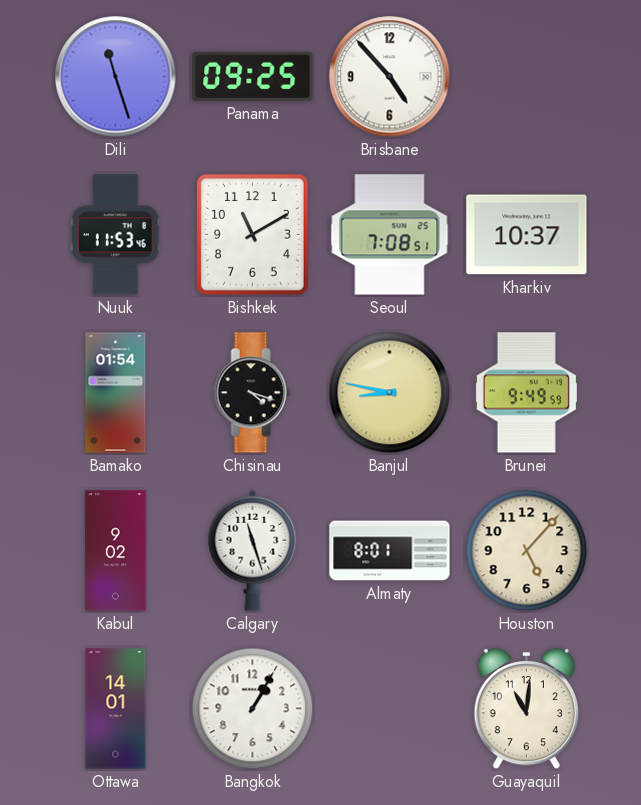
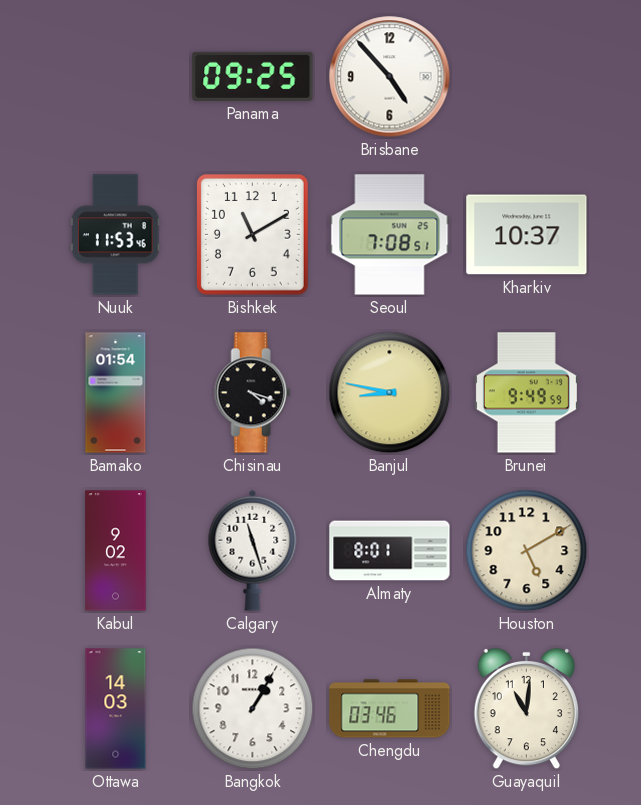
Dili: 11:27 -> none
Houston: 5:07 -> 5:10
Ottawa: 14:01 -> 14:03
Chengdu: none -> 03:46
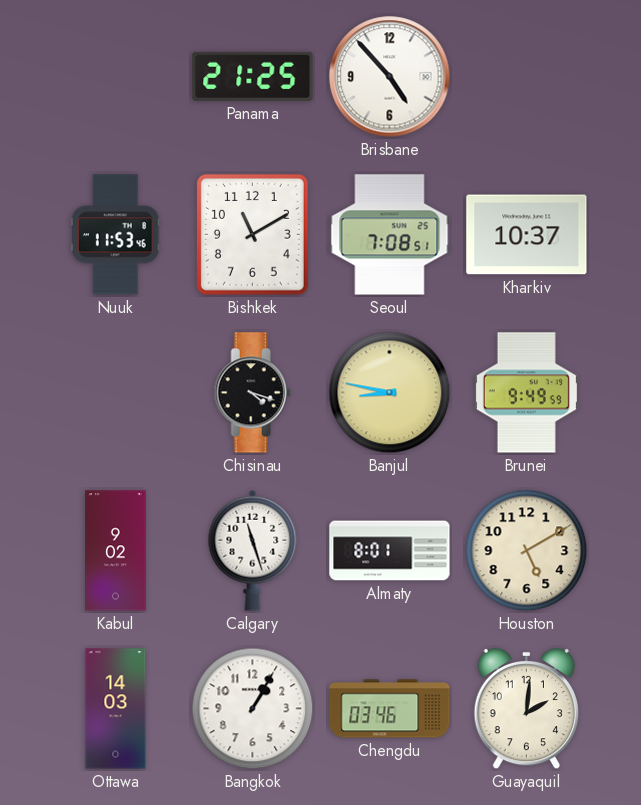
Panama: 09:25 -> 21:25
Bamako: 01:54 -> none
Guayaquil: 11:01 -> 2:01
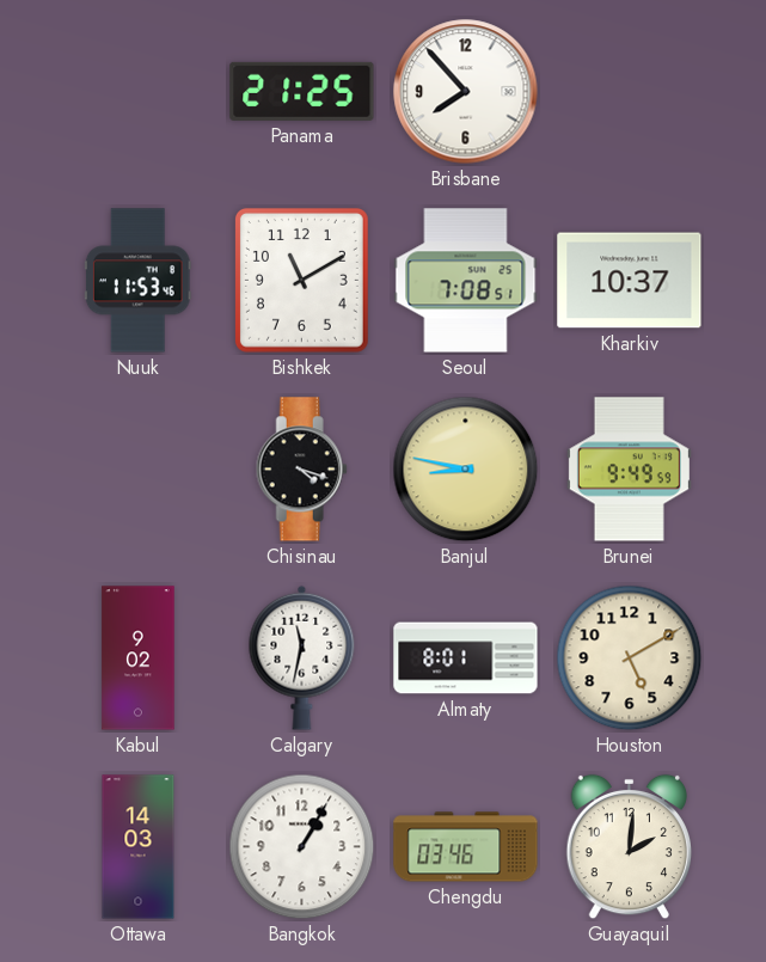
Brisbane: 4:53 -> 7:53
Calgary: 11:27 -> 11:32
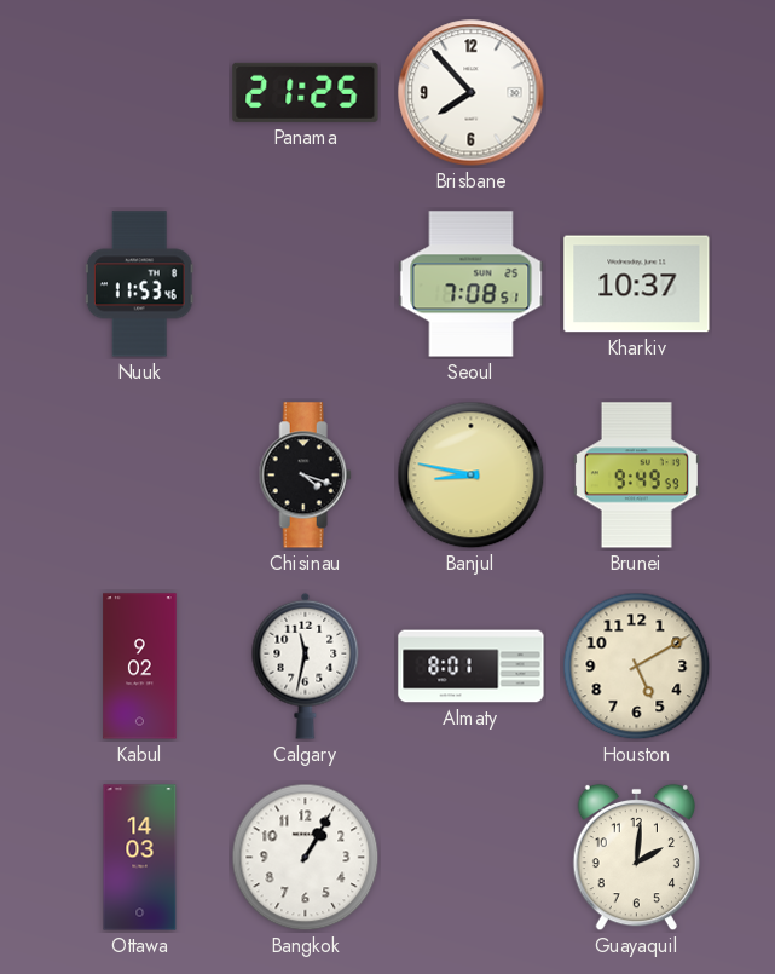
Bishkek: 11:10 -> none
Chengdu: 03:46 -> none
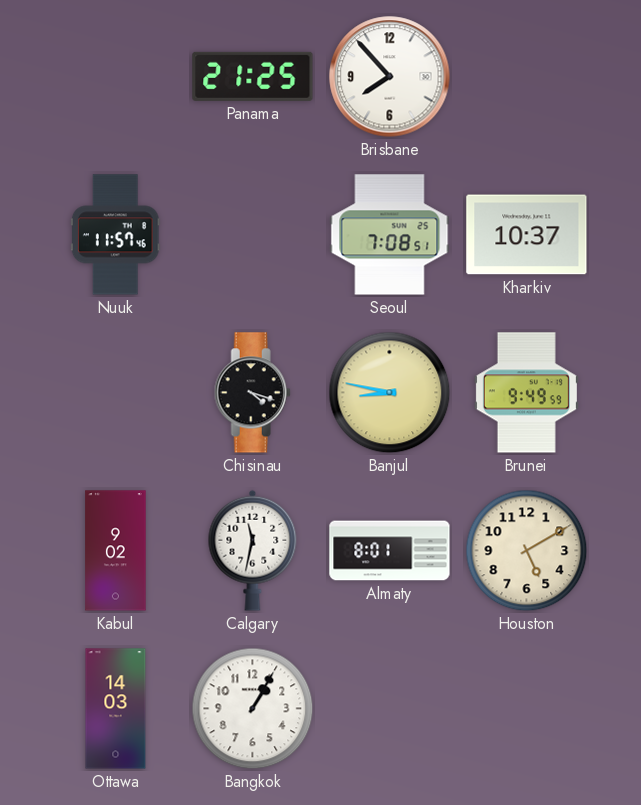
Nuuk: 11:53 -> 11:57
Guayaquil: 2:01 -> none
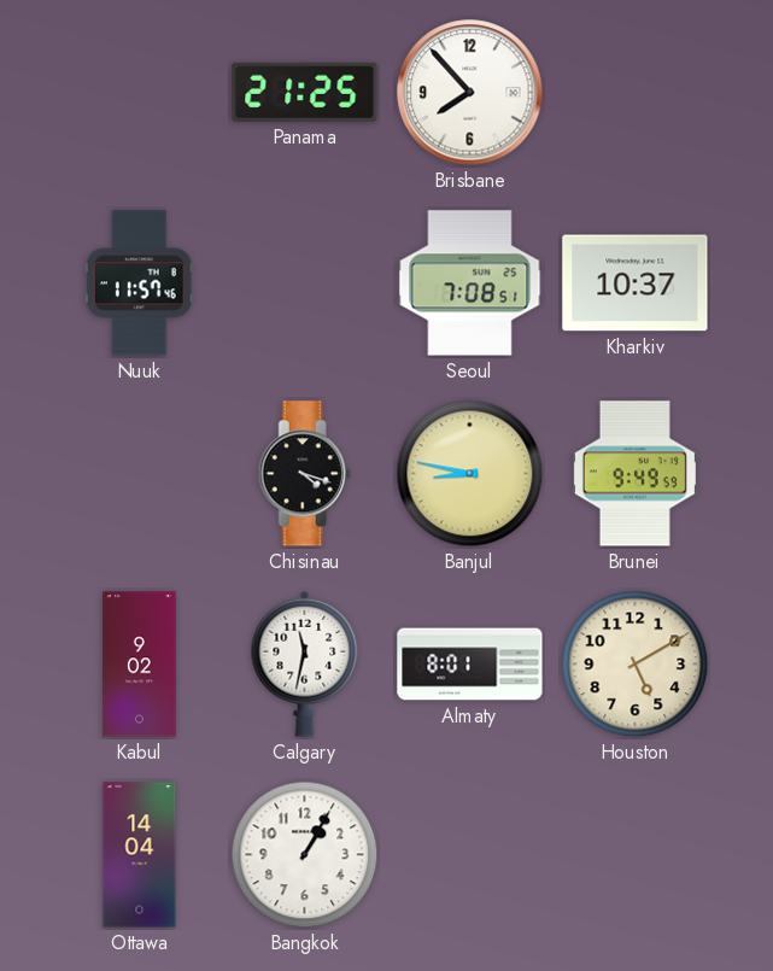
Ottawa: 14:03 -> 14:04
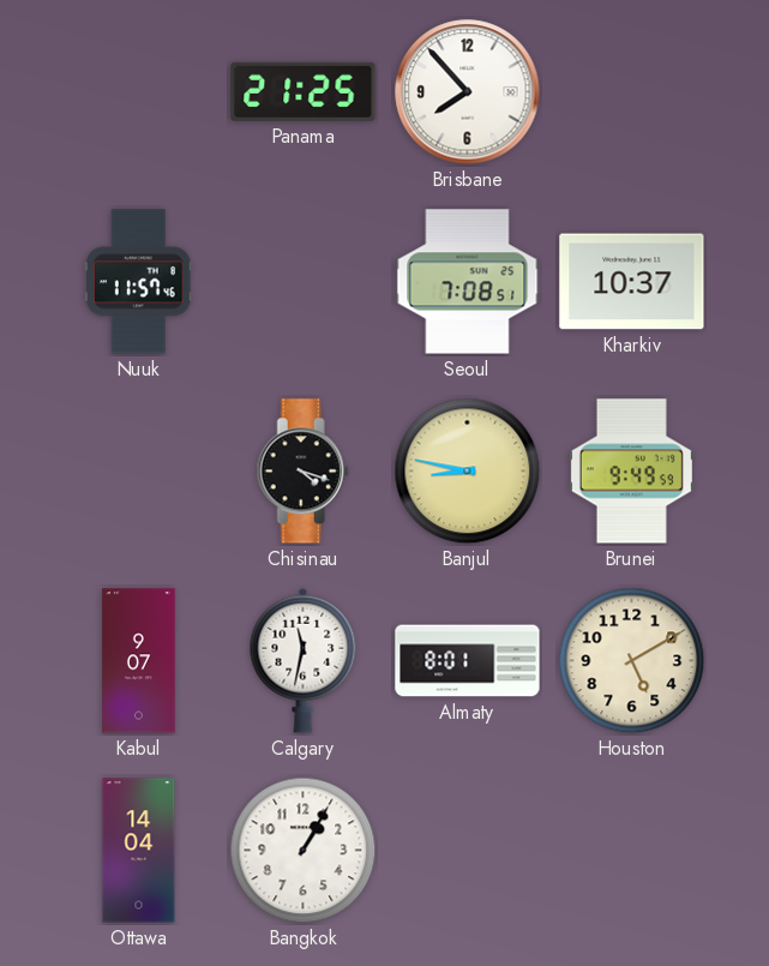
Kabul: 9:02 -> 9:07
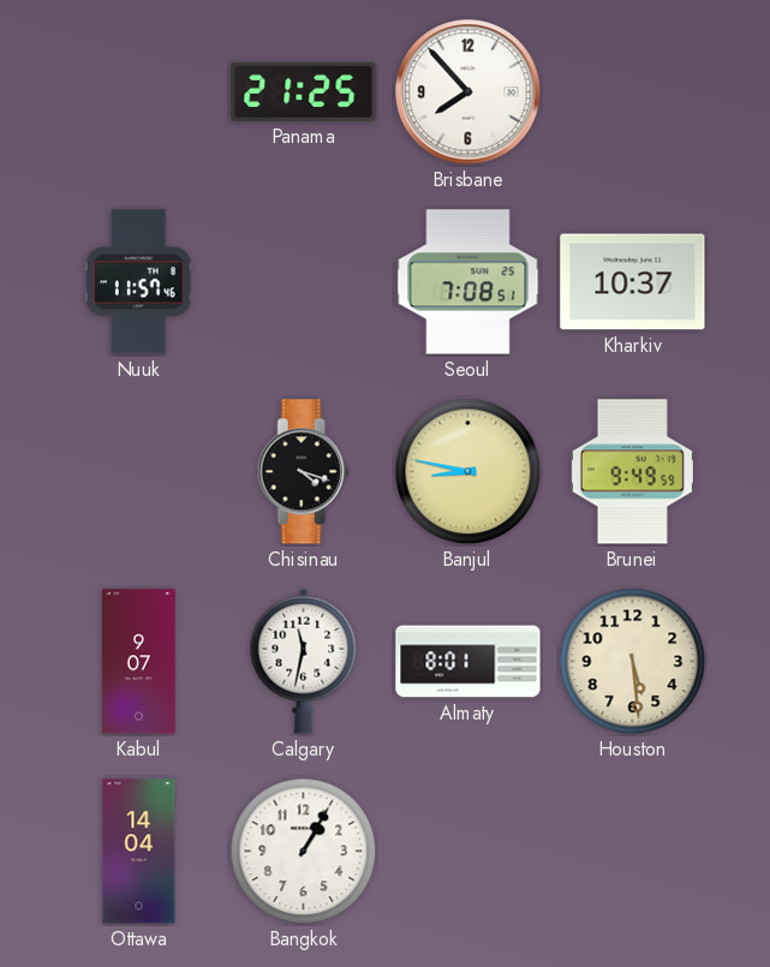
Houston: 5:10 -> 5:29
